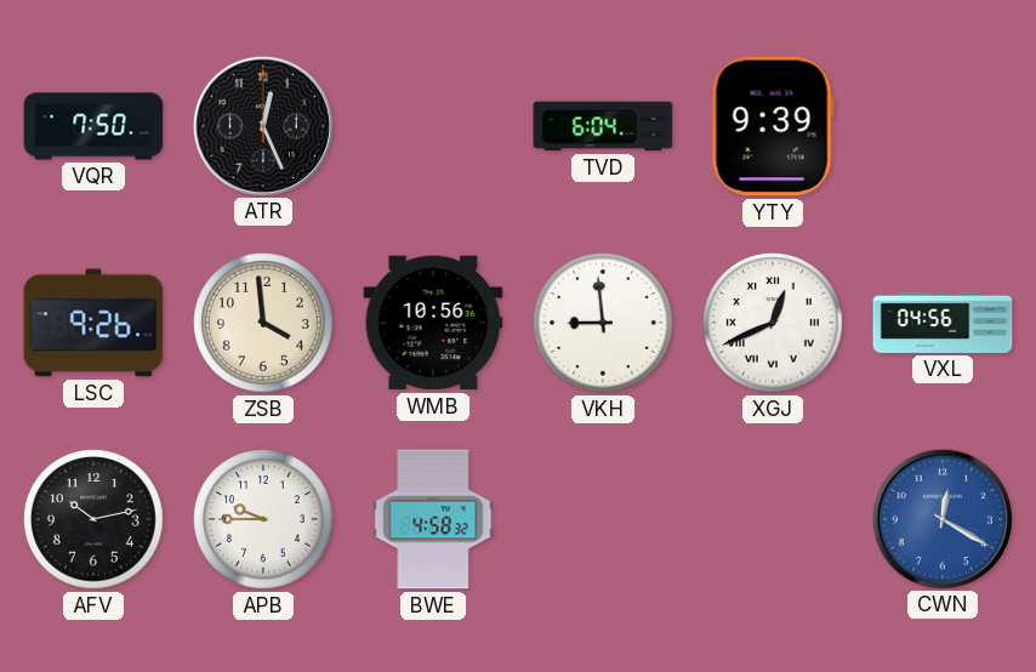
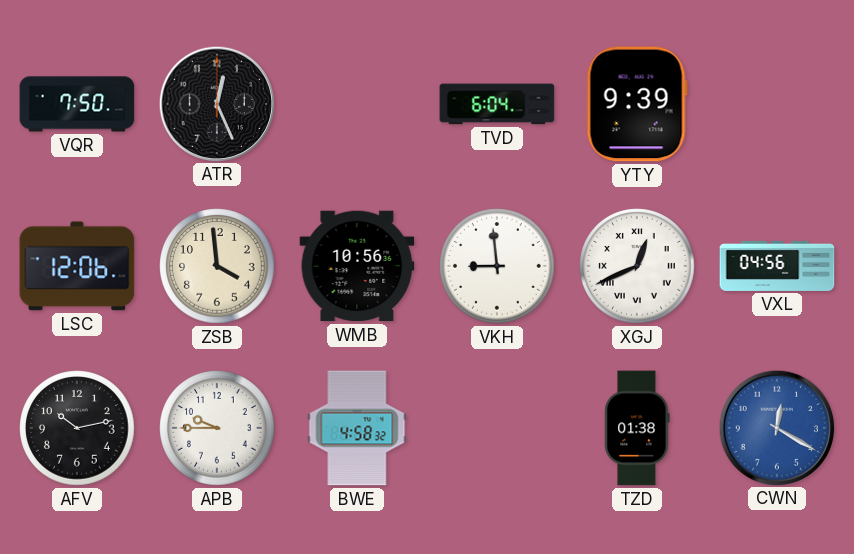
LSC: 9:26 -> 12:06
TZD: none -> 01:38
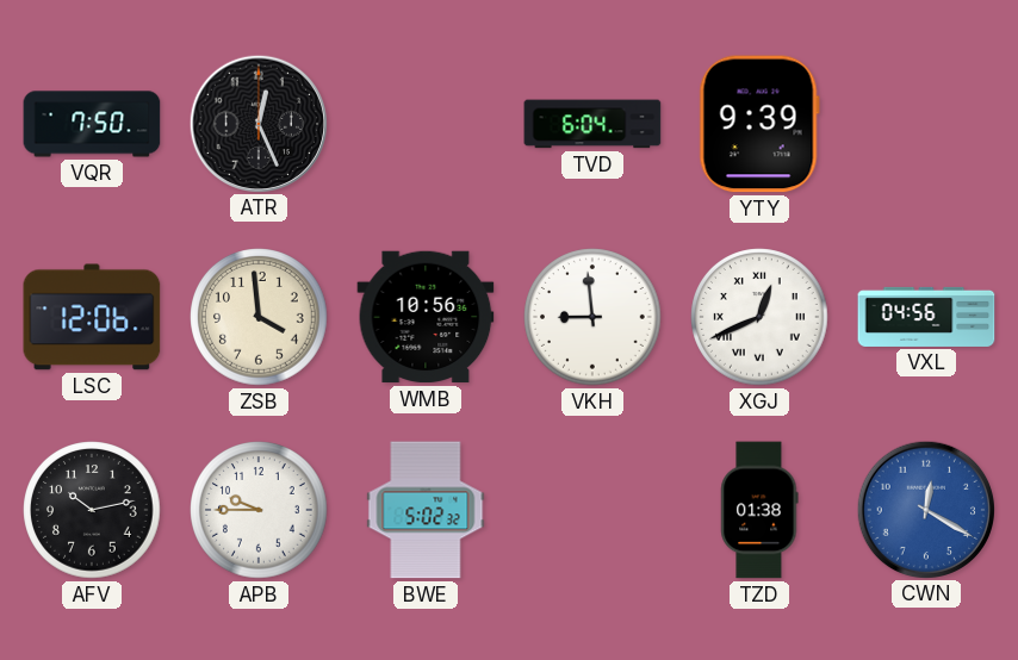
BWE: 4:58 -> 5:02
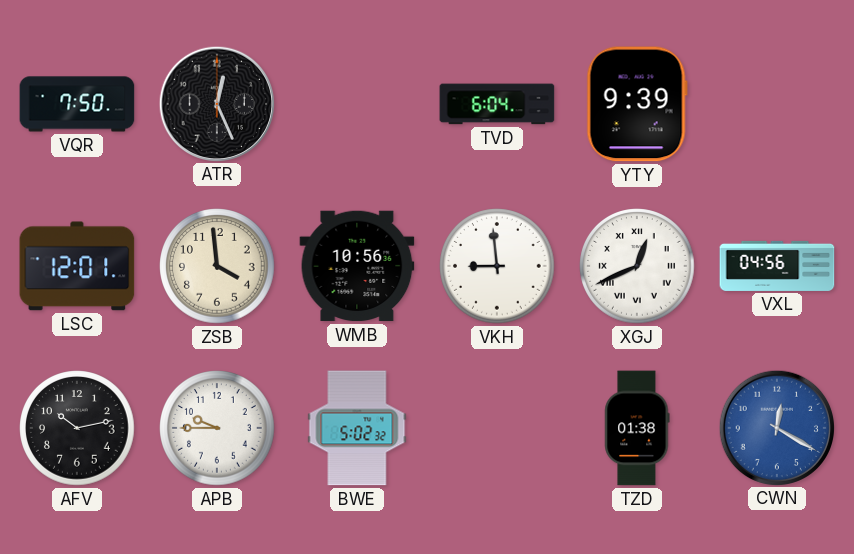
LSC: 12:06 -> 12:01
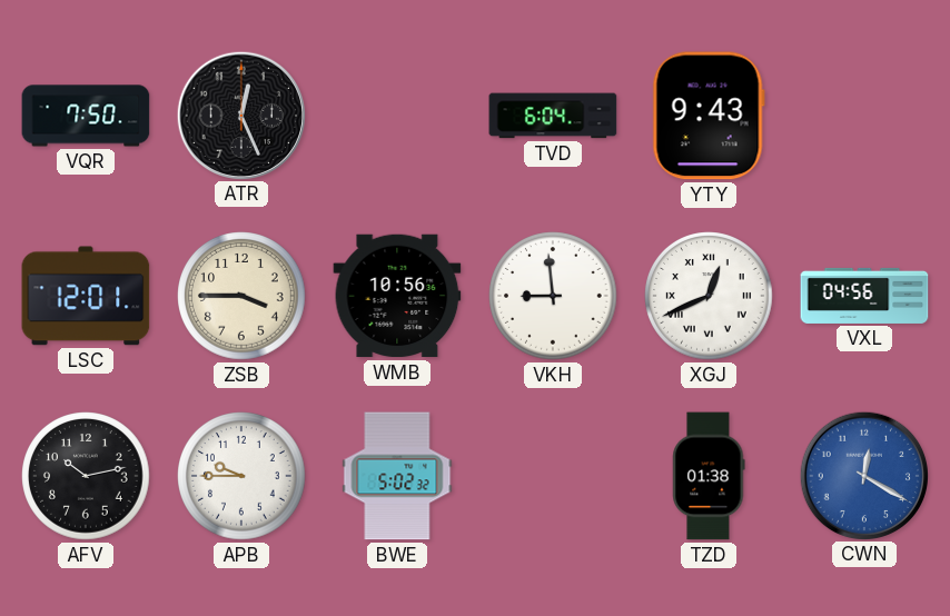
YTY: 9:39 -> 9:43
ZSB: 3:59 -> 3:45
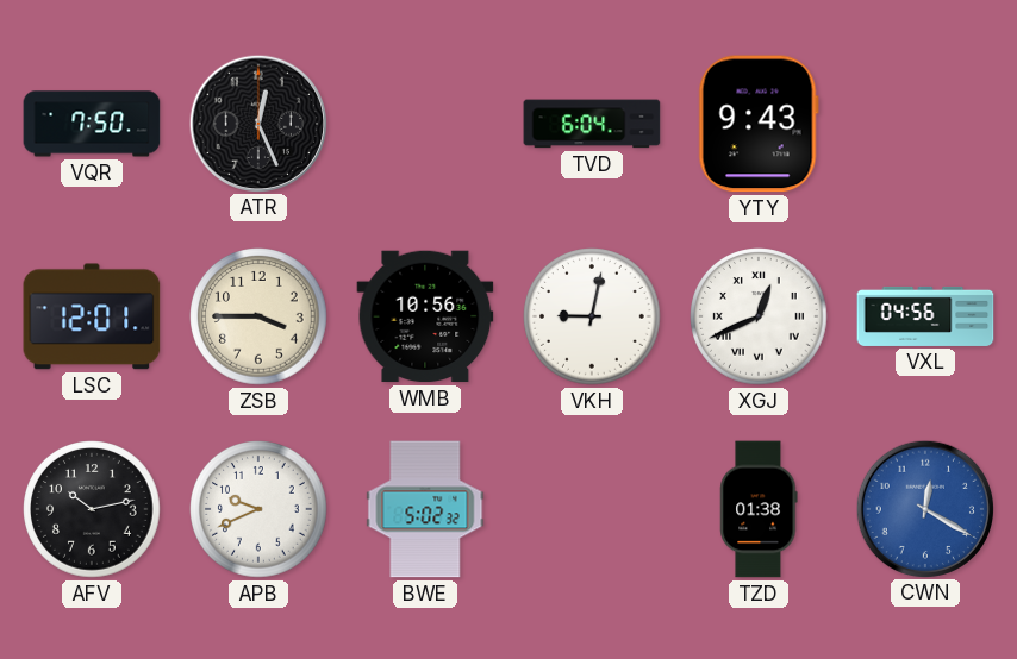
VKH: 8:59 -> 9:02
APB: 9:45 -> 9:41
